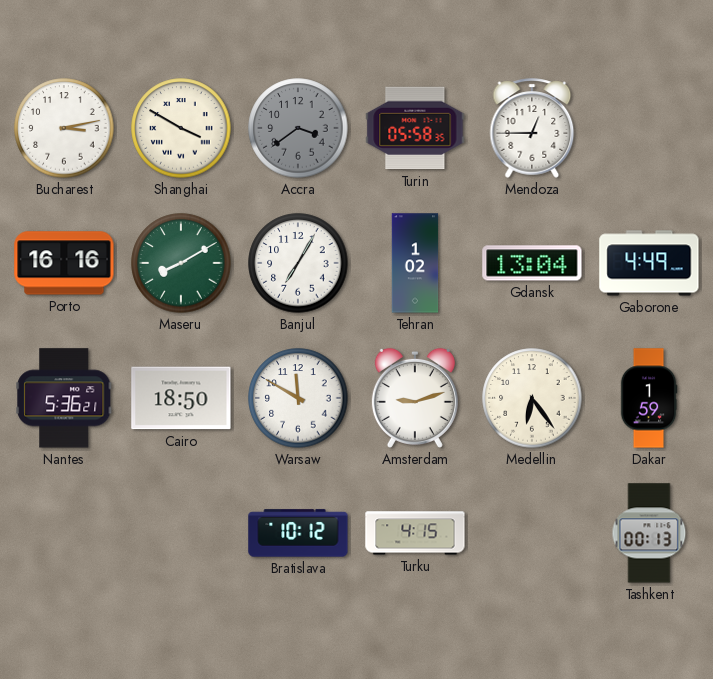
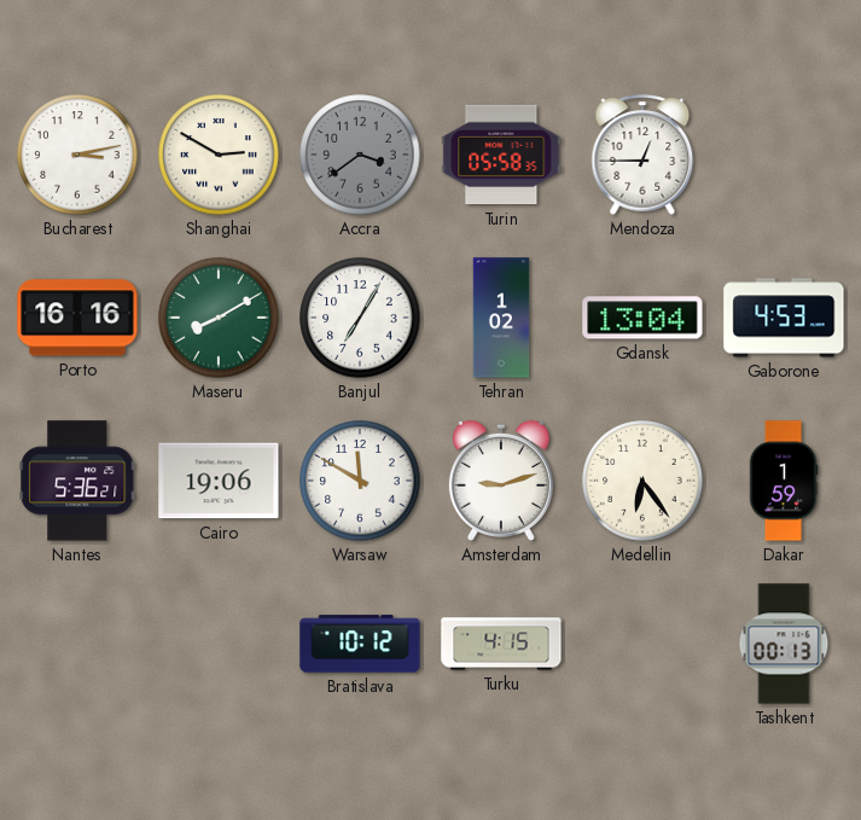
Shanghai: 3:50 -> 2:50
Gaborone: 4:49 -> 4:53
Cairo: 18:50 -> 19:06
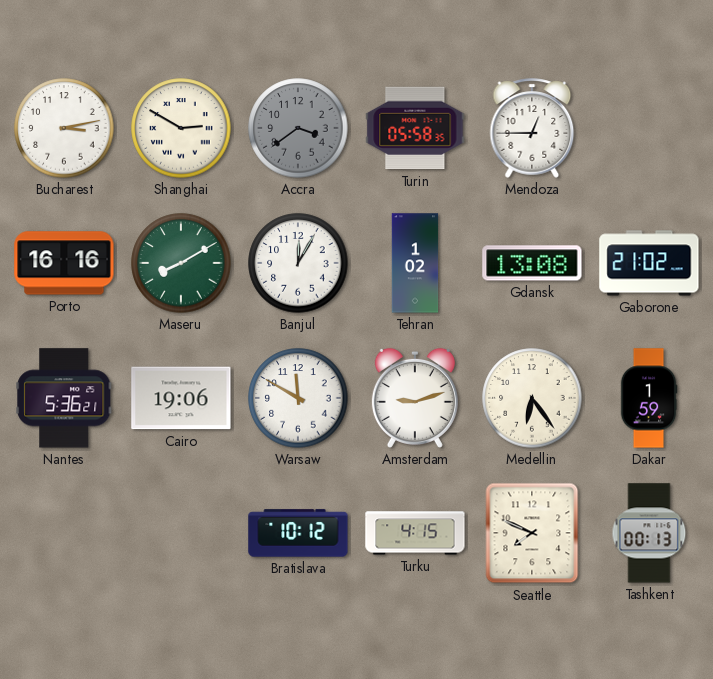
Banjul: 7:05 -> 12:05
Gdansk: 13:04 -> 13:08
Gaborone: 4:53 -> 21:02
Seattle: none -> 7:49
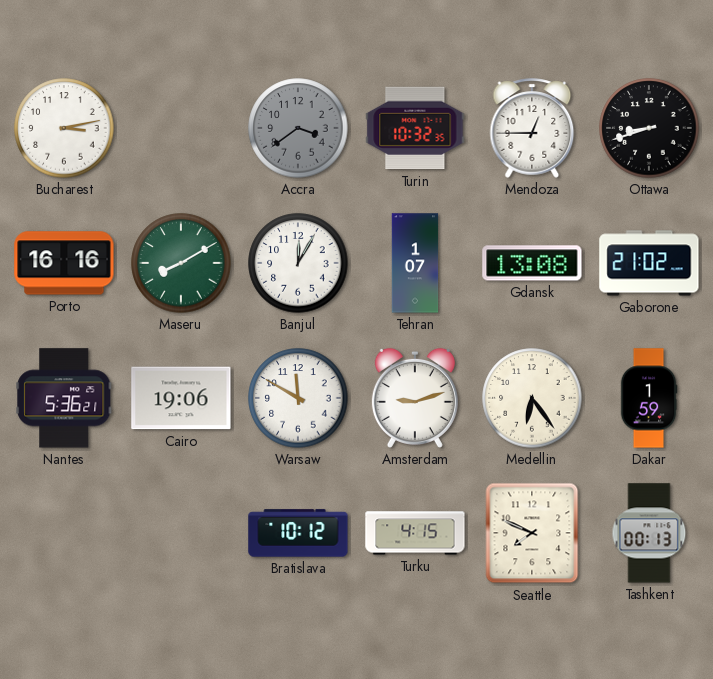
Shanghai: 2:50 -> none
Turin: 05:58 -> 10:32
Ottawa: none -> 8:42
Tehran: 1:02 -> 1:07
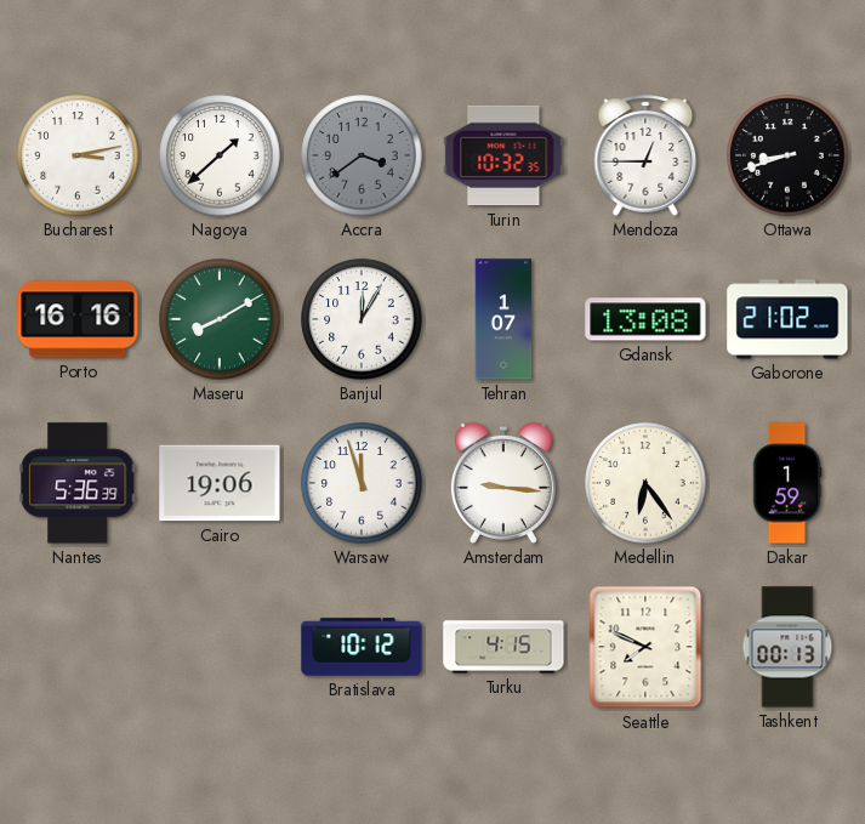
Nagoya: none -> 1:38
Nantes: 5:36:21 -> 5:36:39
Warsaw: 11:50 -> 11:57
Amsterdam: 9:12 -> 9:16
